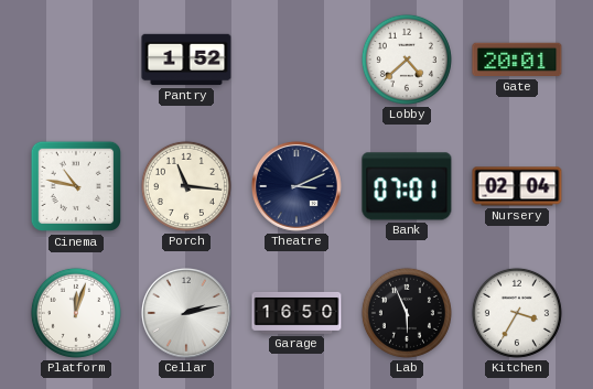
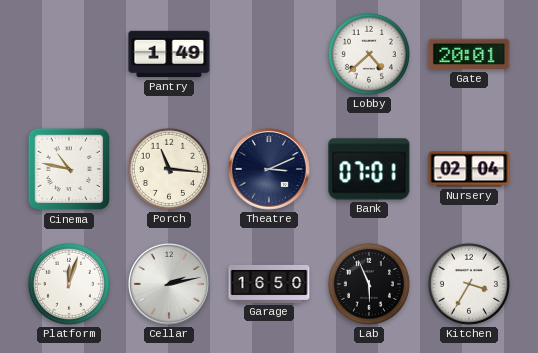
Pantry: 1:52 -> 1:49
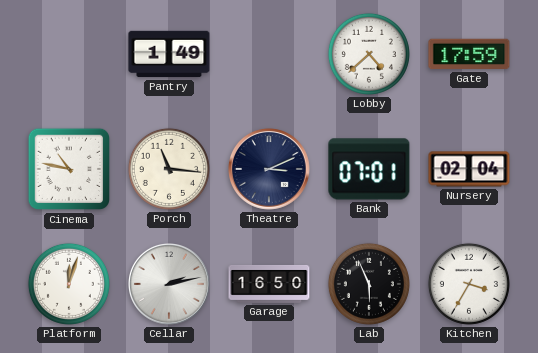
Gate: 20:01 -> 17:59
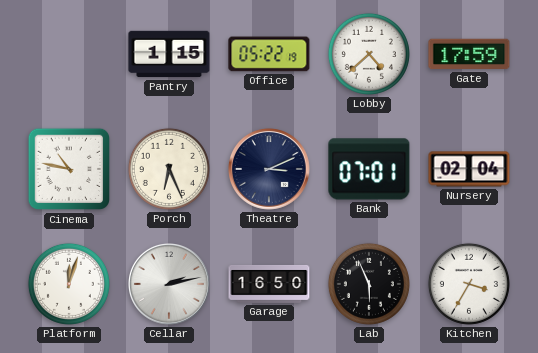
Pantry: 1:49 -> 1:15
Office: none -> 05:22
Porch: 11:16 -> 6:26
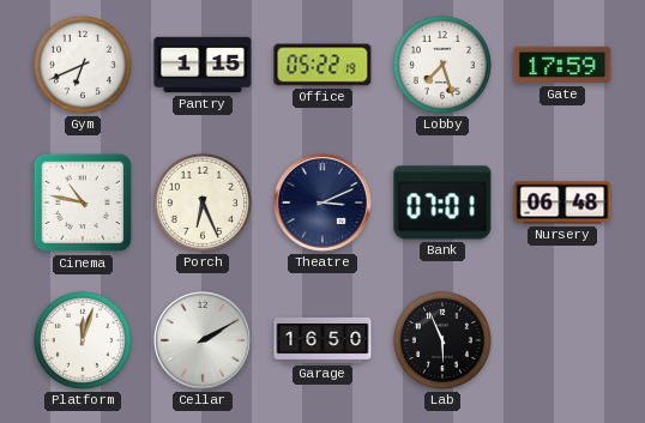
Gym: none -> 6:41
Lobby: 4:38 -> 7:27
Nursery: 02:04 -> 06:48
Cellar: 2:13 -> 2:10
Kitchen: 3:35 -> none
